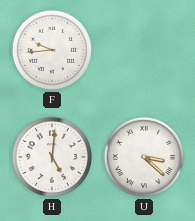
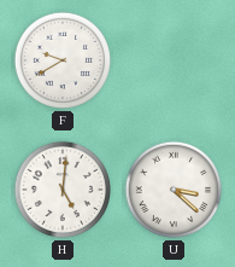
F: 9:44 -> 9:40
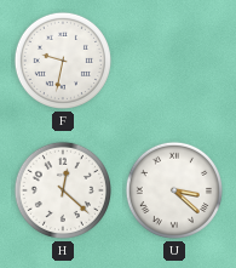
F: 9:40 -> 9:32
H: 5:01 -> 12:22
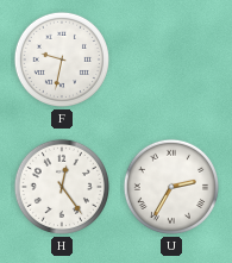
H: 12:22 -> 12:24
U: 3:22 -> 2:35
